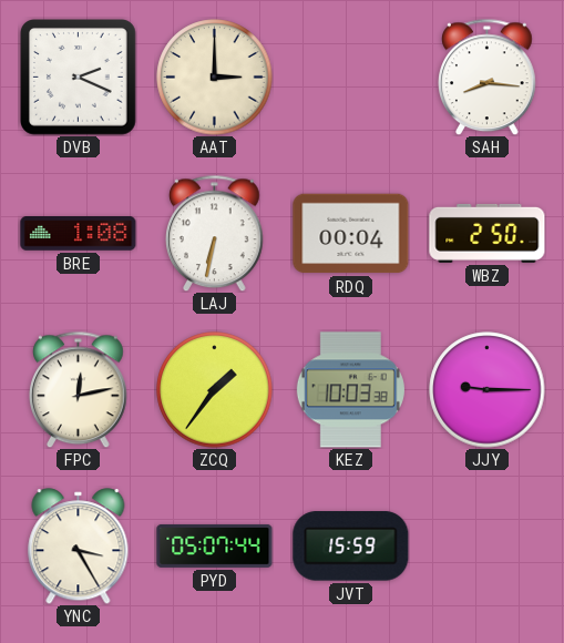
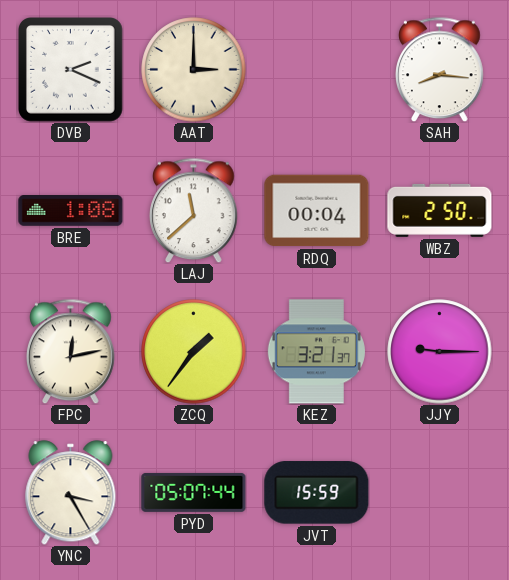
LAJ: 6:32 -> 11:38
KEZ: 10:03 -> 3:21
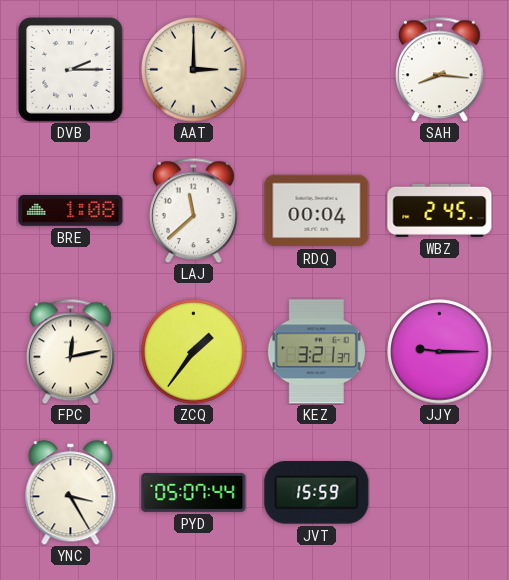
DVB: 2:19 -> 2:15
WBZ: 2:50 -> 2:45
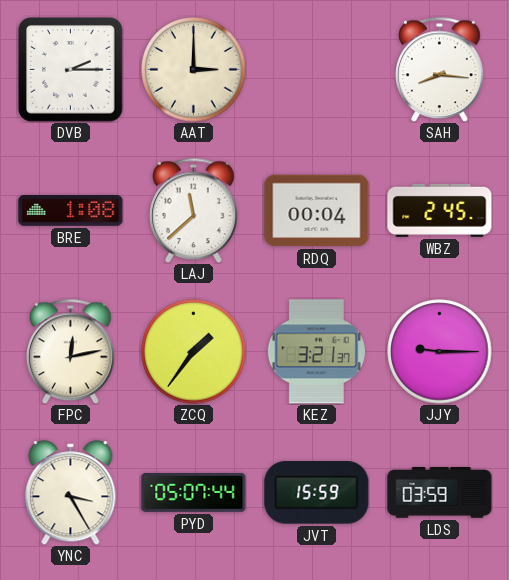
LDS: none -> 03:59
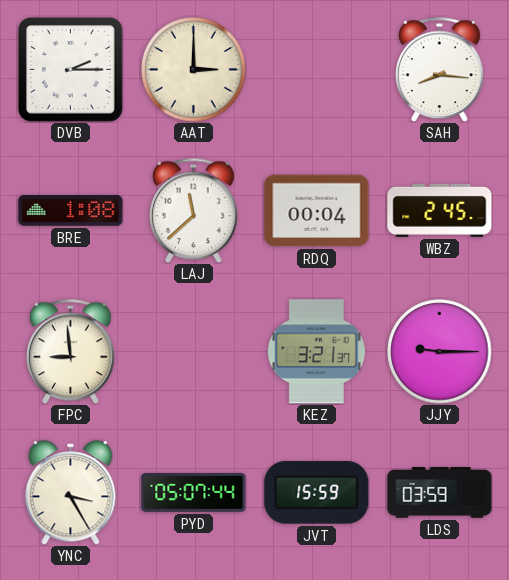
FPC: 12:13 -> 8:59
ZCQ: 1:36 -> none
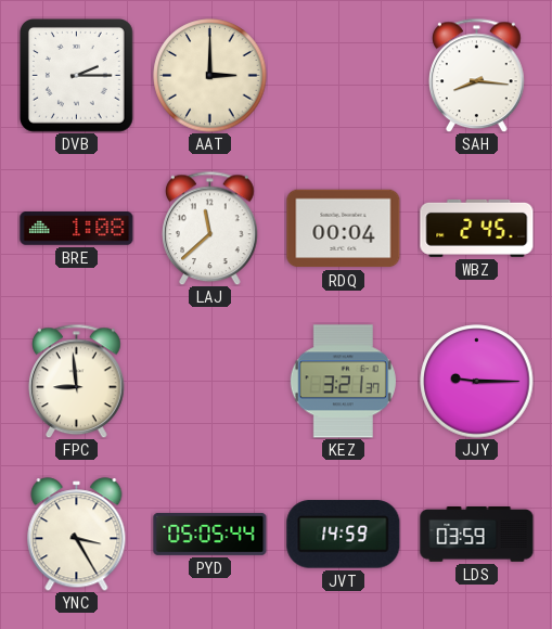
PYD: 05:07 -> 05:05
JVT: 15:59 -> 14:59
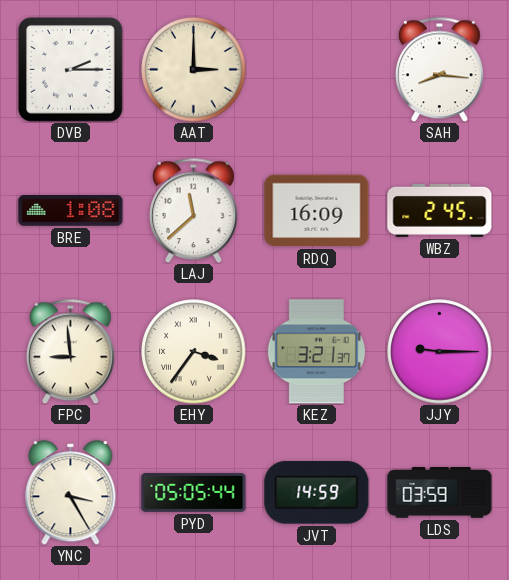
RDQ: 00:04 -> 16:09
EHY: none -> 3:36
